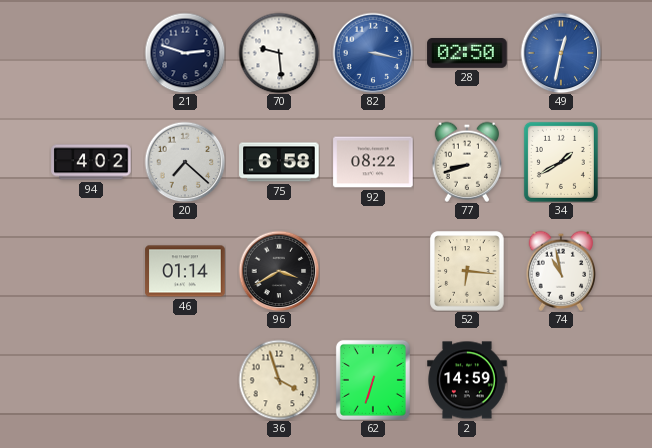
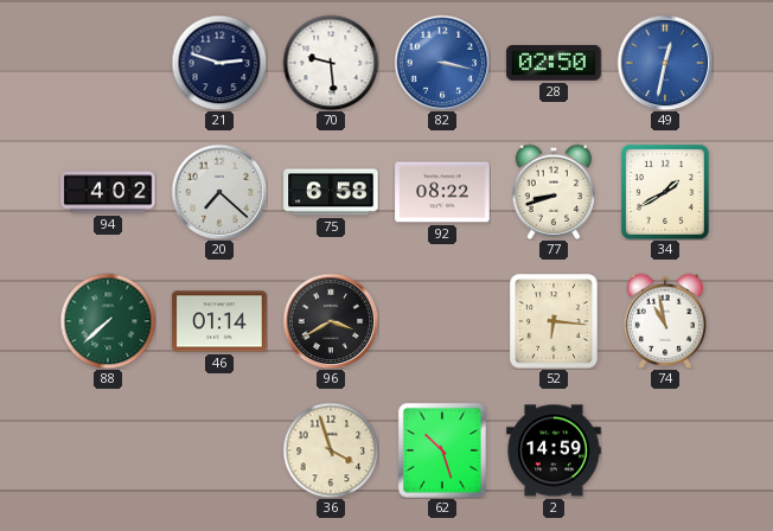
88: none -> 7:38
62: 6:33 -> 10:27
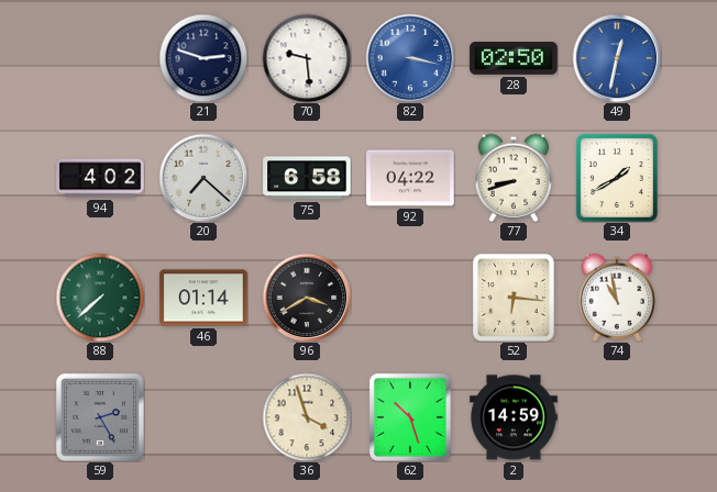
92: 08:22 -> 04:22
59: none -> 2:25
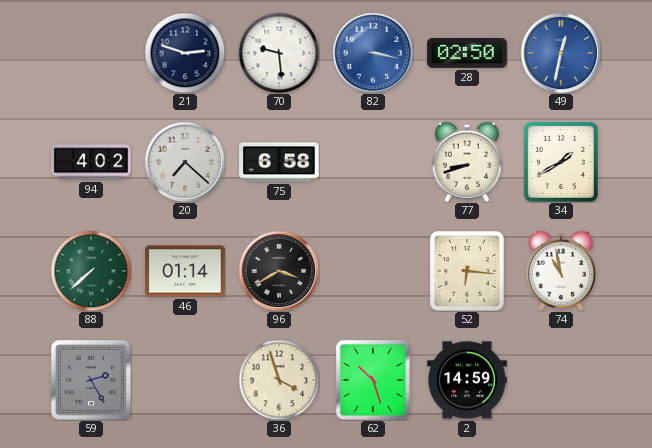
92: 04:22 -> none
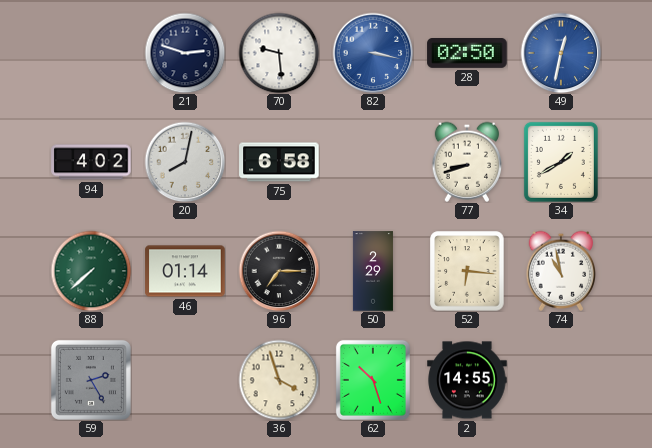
20: 7:22 -> 8:02
96: 3:40 -> 7:15
50: none -> 2:29
2: 14:59 -> 14:55
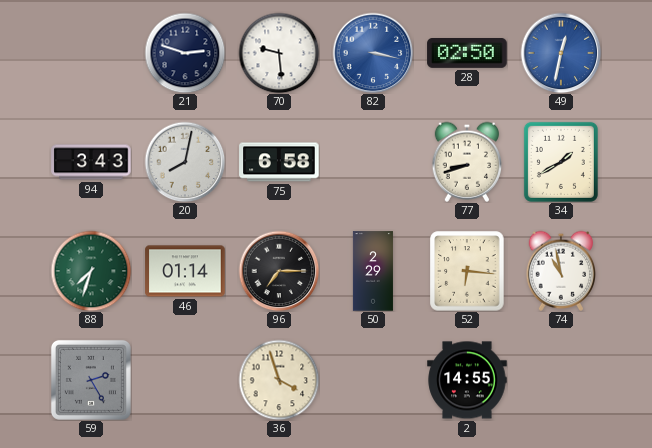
94: 4:02 -> 3:43
88: 7:38 -> 7:33
62: 10:27 -> none
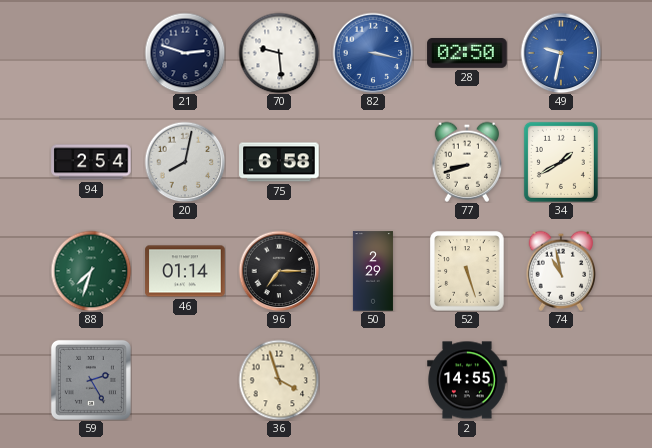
49: 12:32 -> 9:32
94: 3:43 -> 2:54
52: 6:16 -> 5:27
